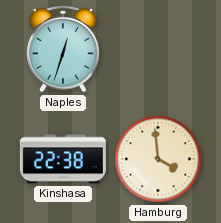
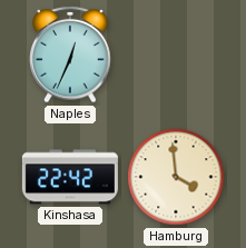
Naples: 12:33 -> 12:34
Kinshasa: 22:38 -> 22:42
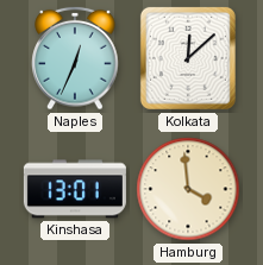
Kolkata: none -> 12:08
Kinshasa: 22:42 -> 13:01
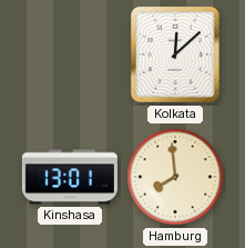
Naples: 12:34 -> none
Hamburg: 3:59 -> 7:59
